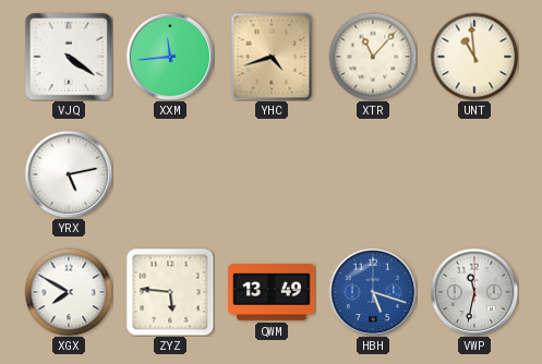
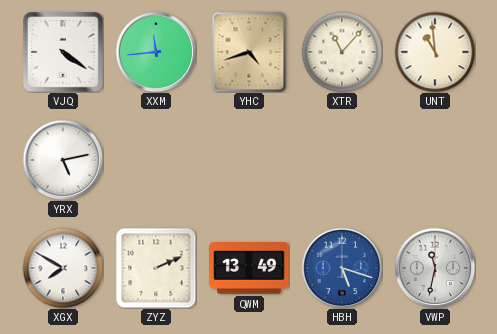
ZYZ: 5:46 -> 2:11
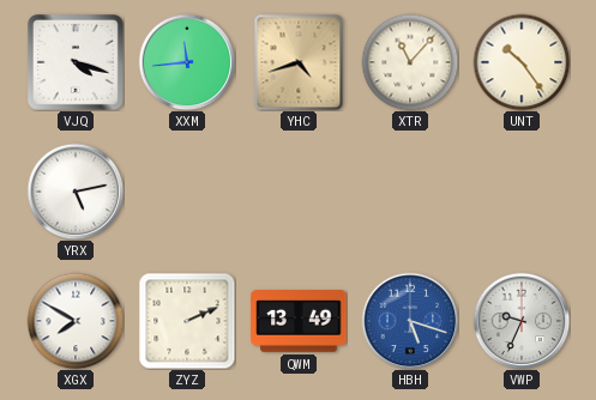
VJQ: 4:21 -> 4:18
UNT: 10:59 -> 10:24
VWP: 11:32 -> 9:34
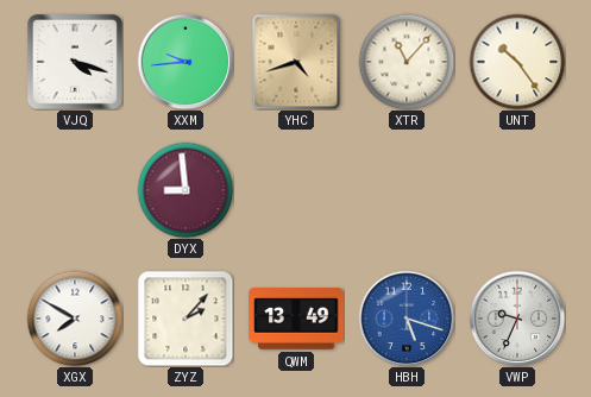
XXM: 11:44 -> 9:44
YRX: 5:13 -> none
DYX: none -> 8:59
ZYZ: 2:11 -> 2:07
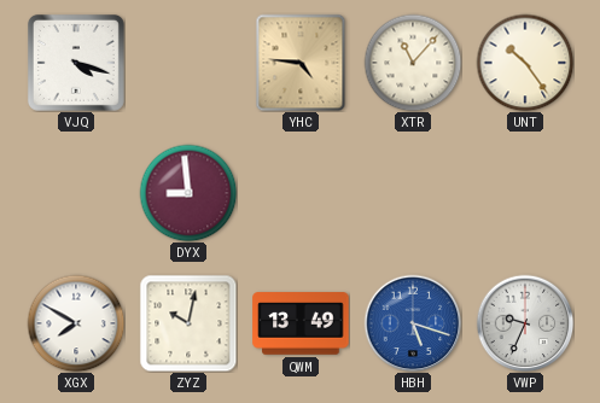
XXM: 9:44 -> none
YHC: 4:42 -> 4:46
ZYZ: 2:07 -> 10:02
